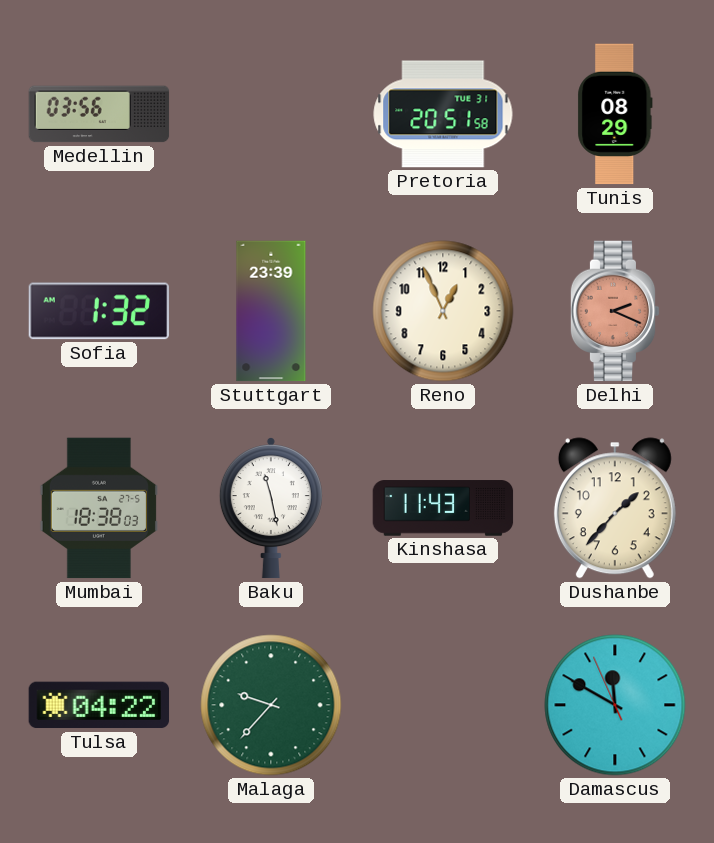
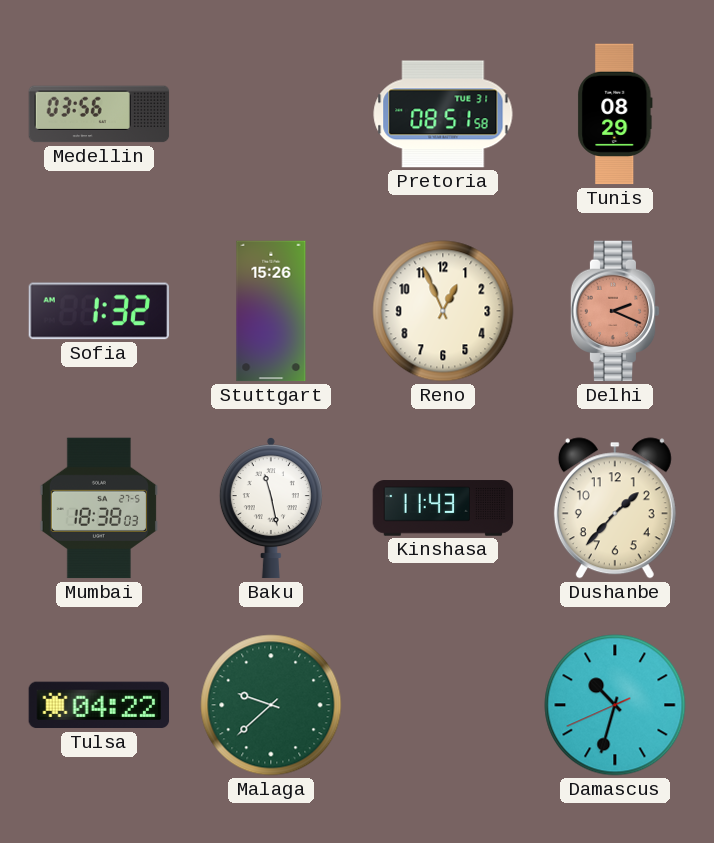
Pretoria: 20:51 -> 08:51
Stuttgart: 23:39 -> 15:26
Malaga: 9:37 -> 9:38
Damascus: 11:49 -> 10:32
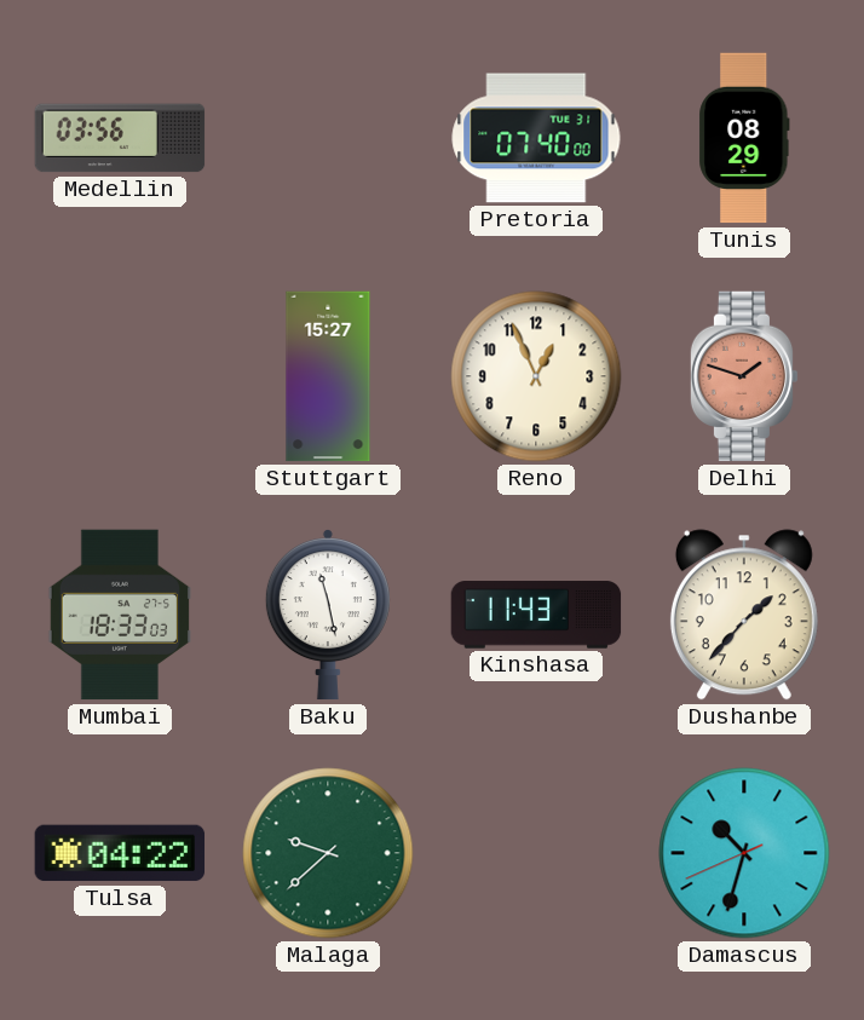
Pretoria: 08:51 -> 07:40
Sofia: 1:32 -> none
Stuttgart: 15:26 -> 15:27
Delhi: 2:19 -> 1:48
Mumbai: 18:38 -> 18:33
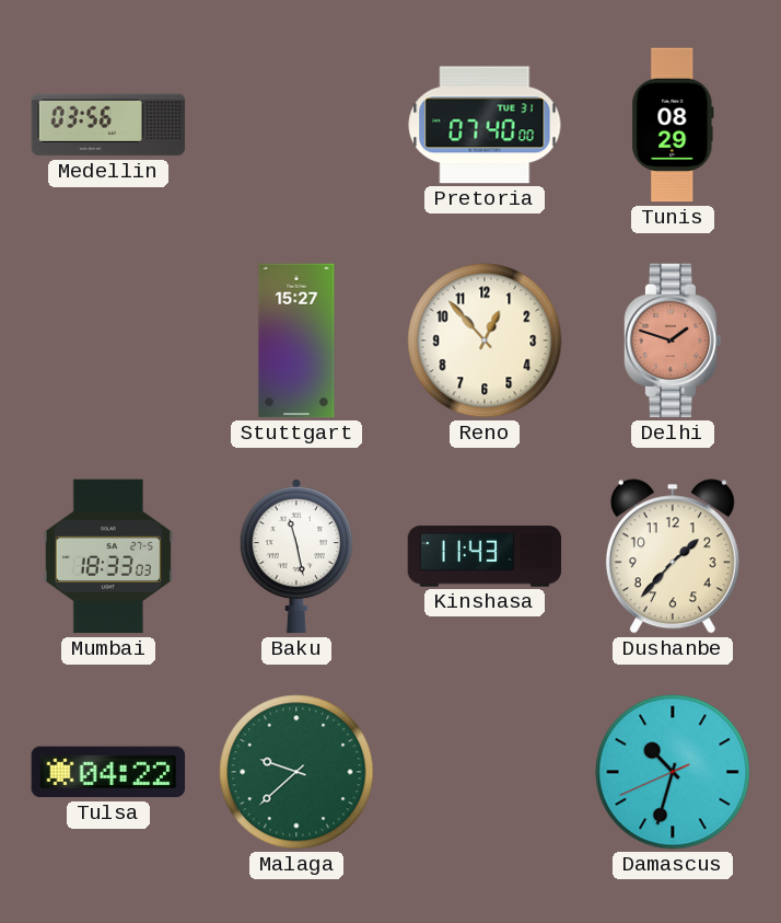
Reno: 12:56 -> 12:53
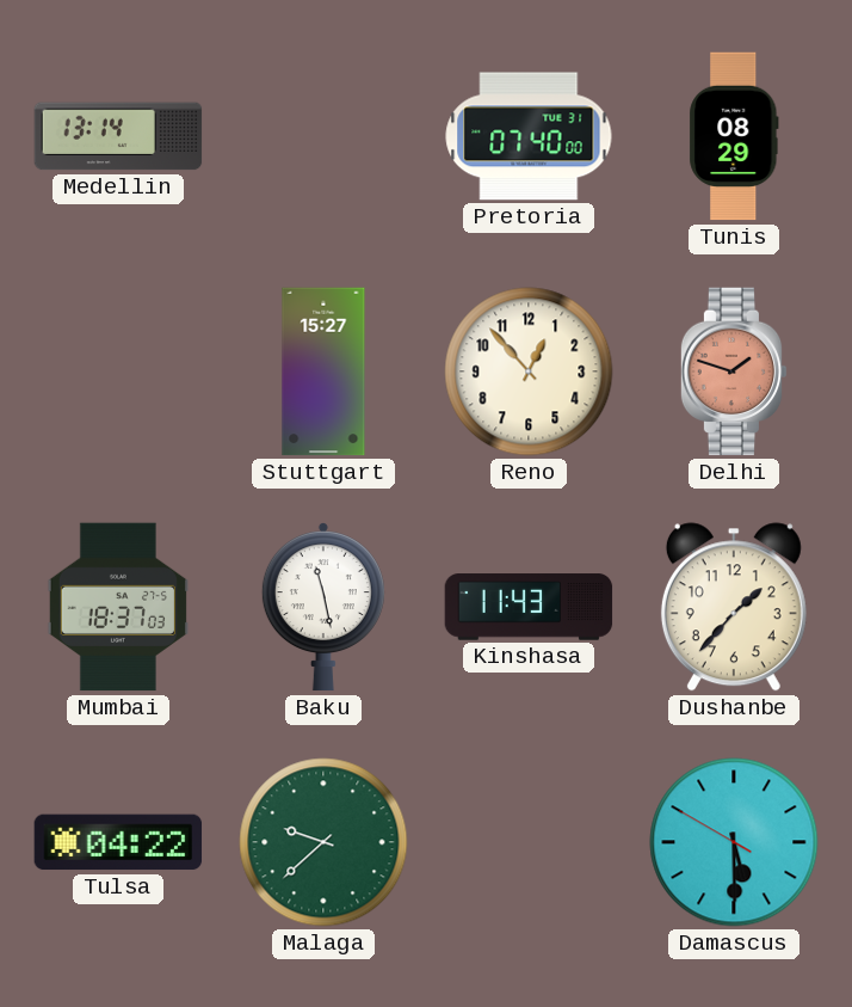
Medellin: 03:56 -> 13:14
Mumbai: 18:33 -> 18:37
Damascus: 10:32 -> 5:29
